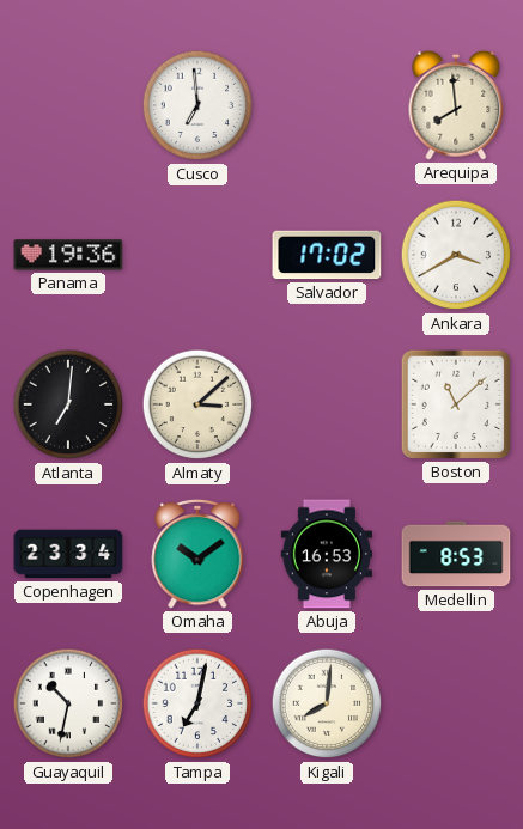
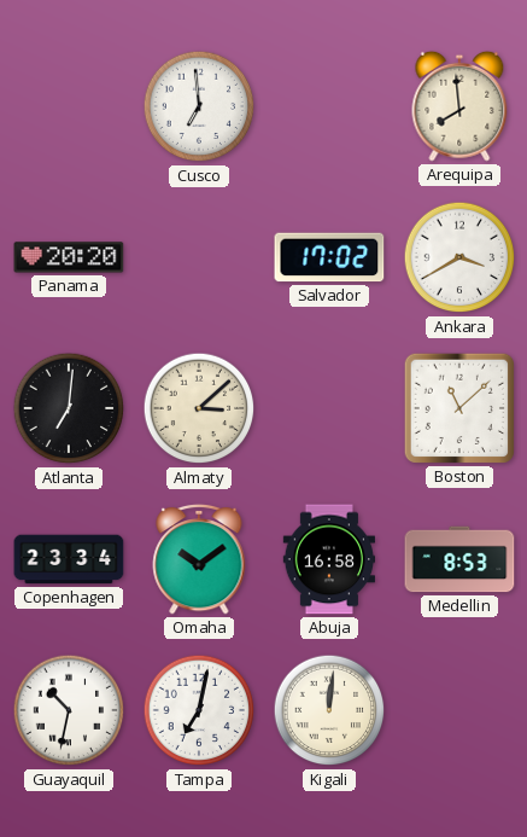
Panama: 19:36 -> 20:20
Abuja: 16:53 -> 16:58
Kigali: 8:01 -> 12:01
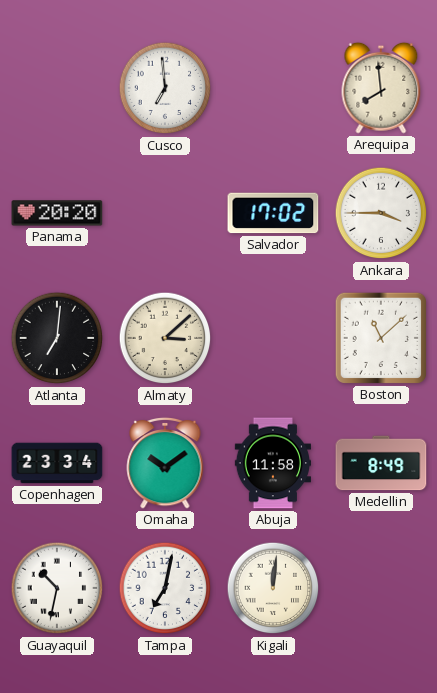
Ankara: 3:40 -> 3:45
Abuja: 16:58 -> 11:58
Medellin: 8:53 -> 8:49
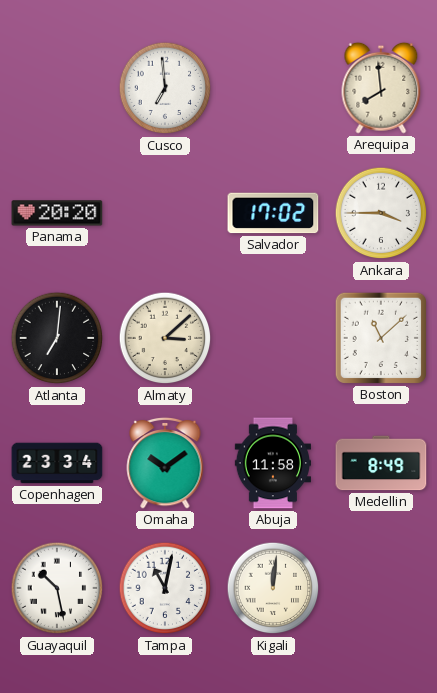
Guayaquil: 10:32 -> 10:28
Tampa: 7:02 -> 11:02
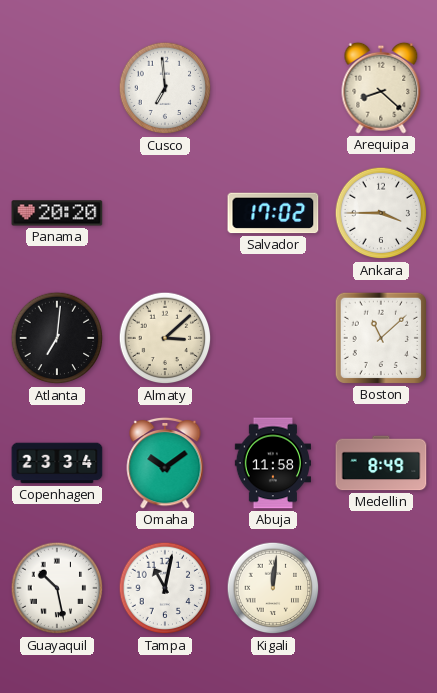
Arequipa: 7:59 -> 8:22
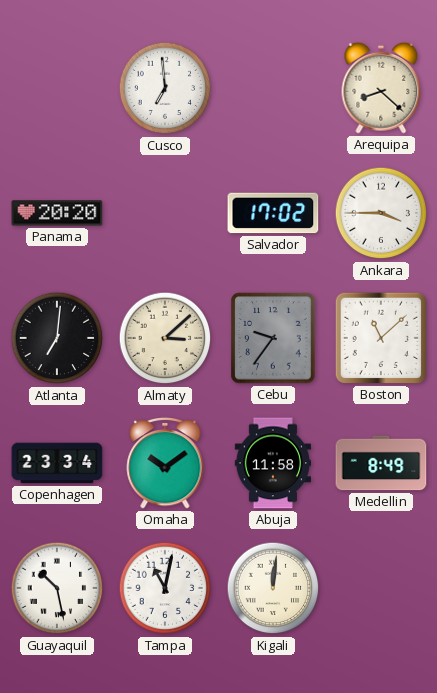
Cebu: none -> 9:36
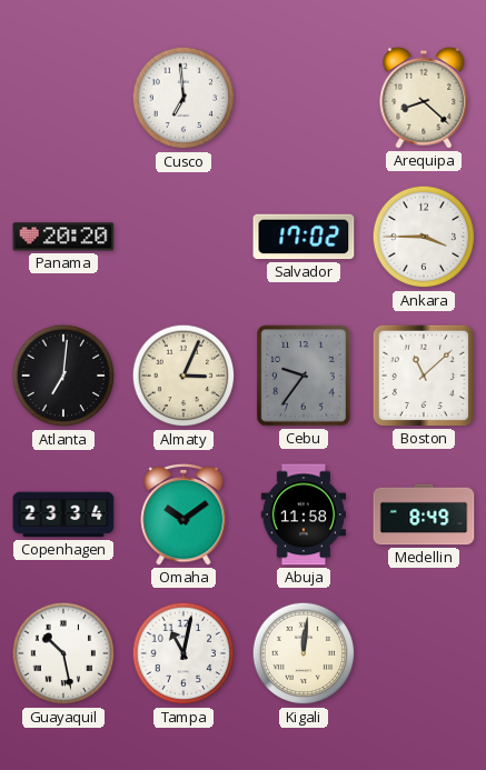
Almaty: 3:08 -> 3:04
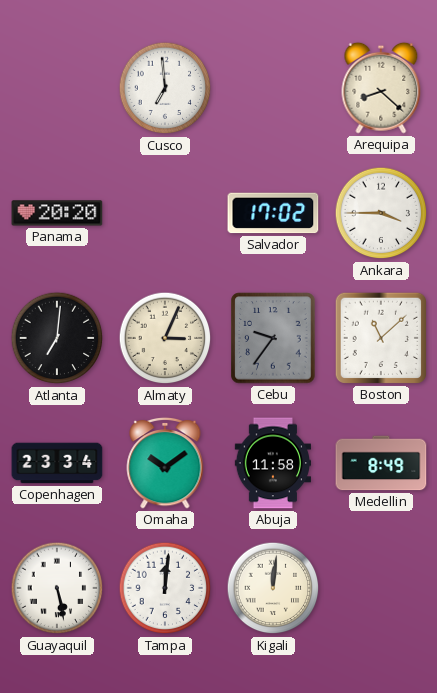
Guayaquil: 10:28 -> 5:28
Tampa: 11:02 -> 12:01
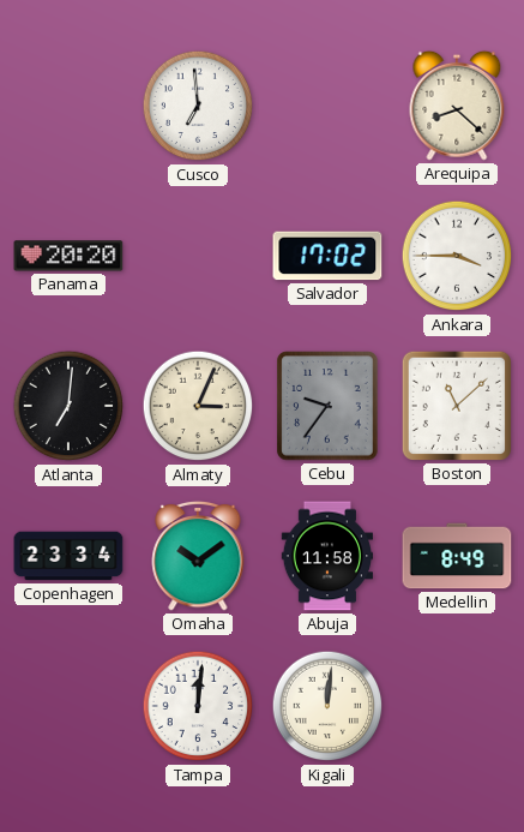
Guayaquil: 5:28 -> none
